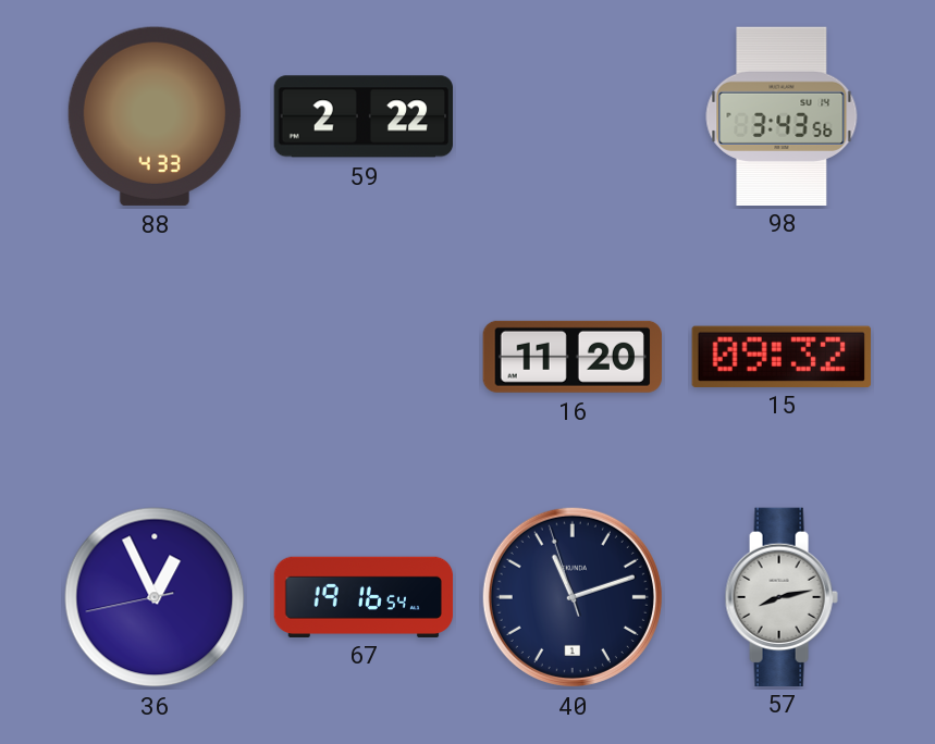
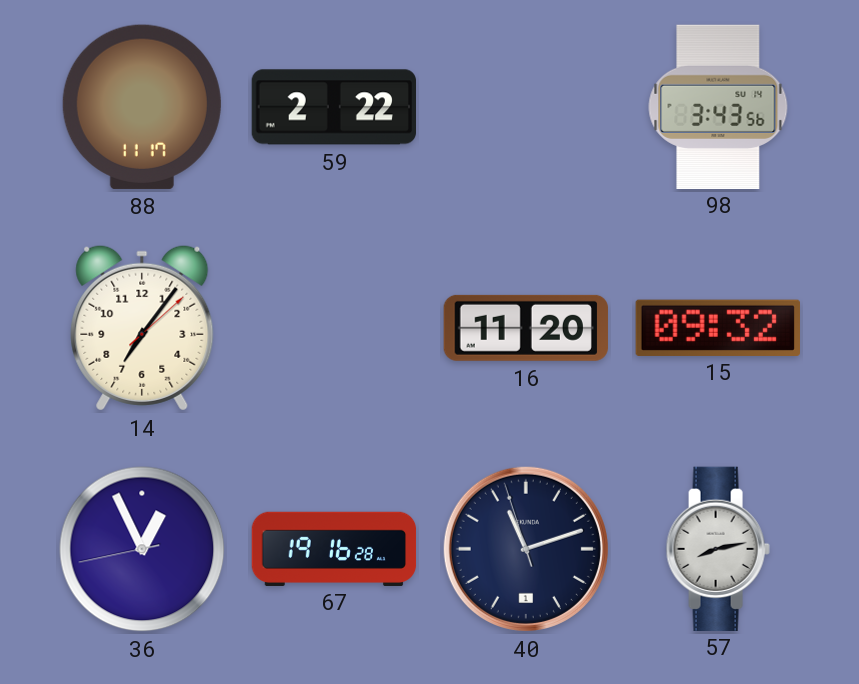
88: 4:33 -> 11:17
14: none -> 7:06
67: 19:16:54 -> 19:16:28
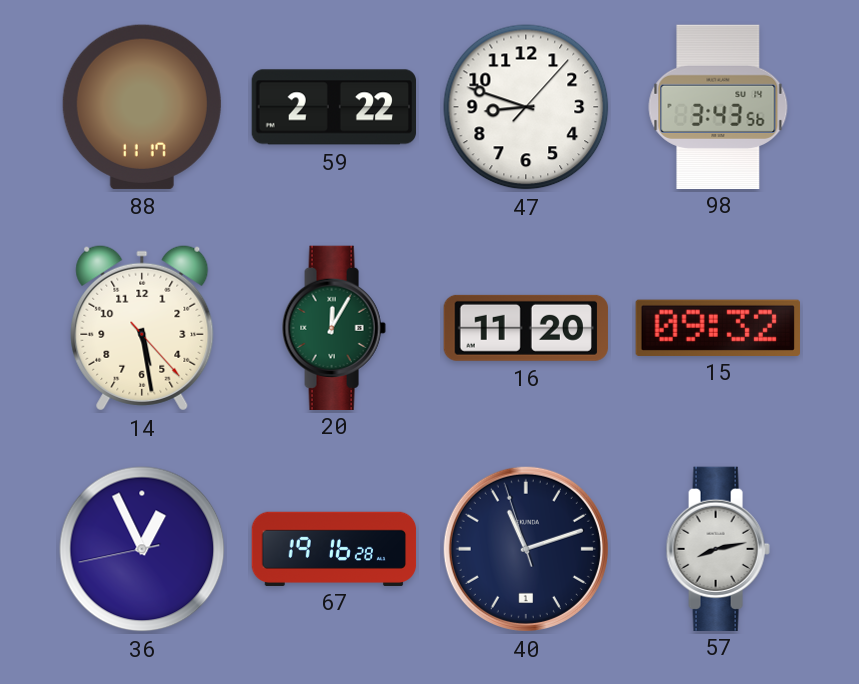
47: none -> 8:48
14: 7:06 -> 5:28
20: none -> 12:05
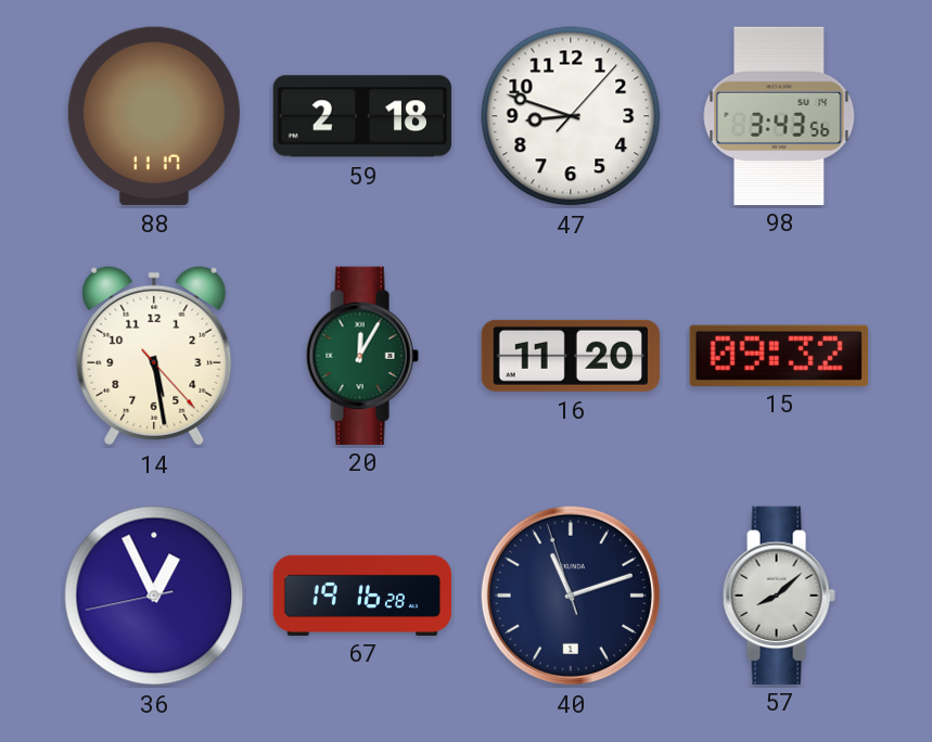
59: 2:22 -> 2:18
57: 8:13 -> 8:08
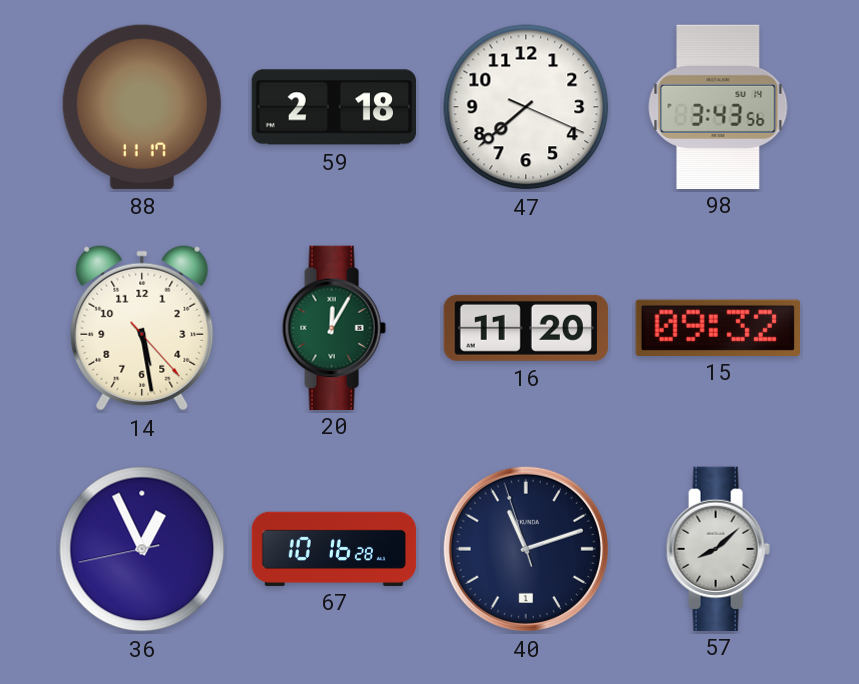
47: 8:48 -> 7:38
67: 19:16 -> 10:16
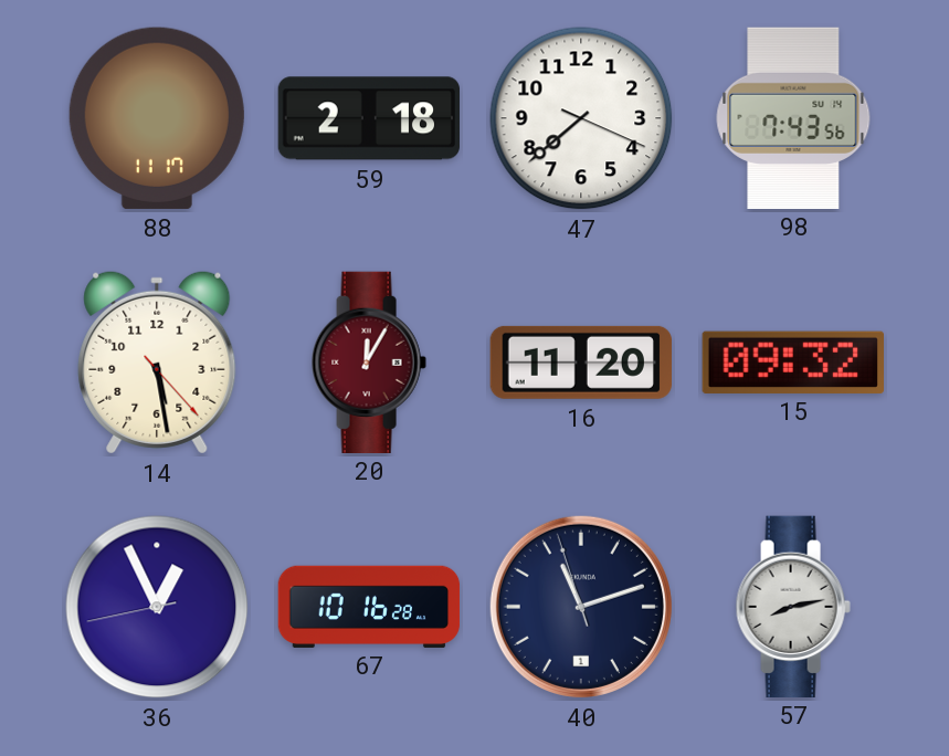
98: 3:43 -> 7:43
20 dial: green -> burgundy
57: 8:08 -> 8:13
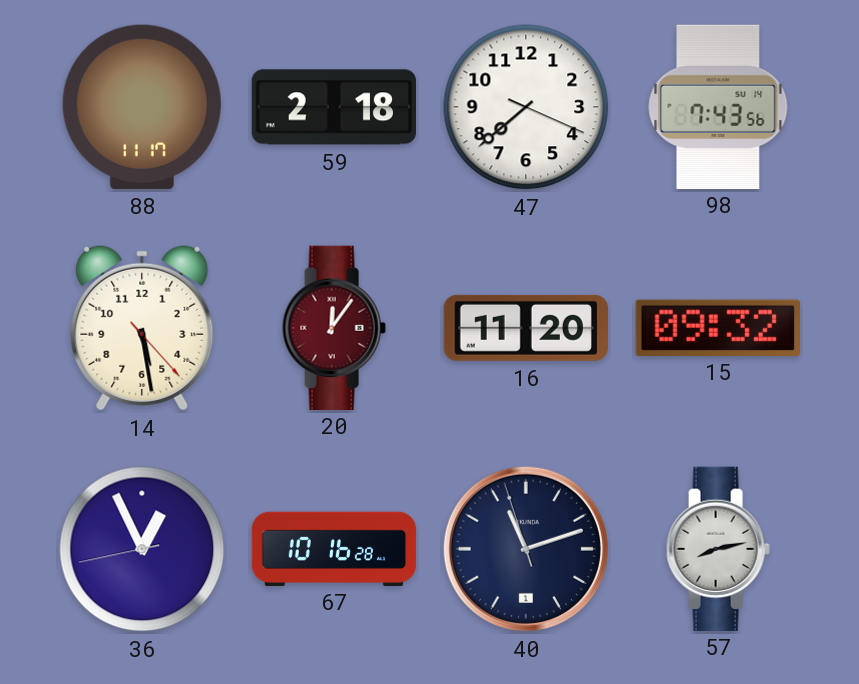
20: 12:05 -> 12:06
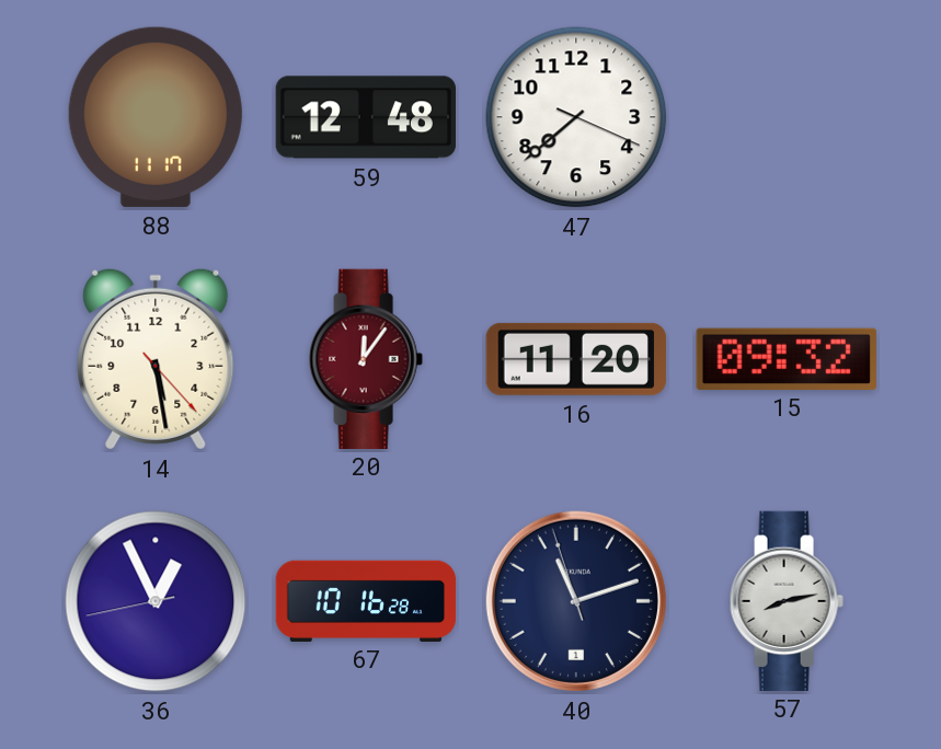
59: 2:18 -> 12:48
98: 7:43 -> none
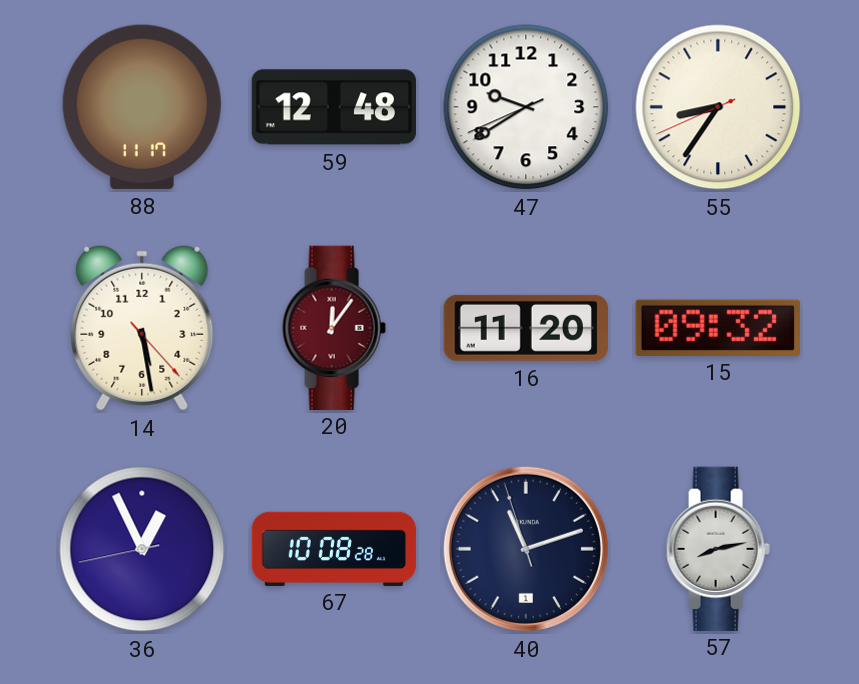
47: 7:38 -> 9:39
55: none -> 8:35
67: 10:16 -> 10:08
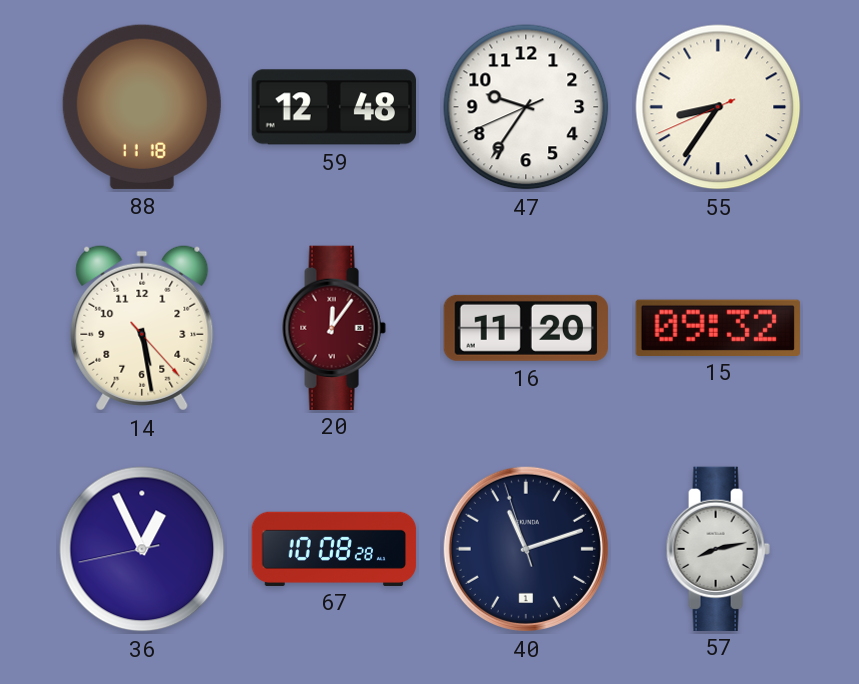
88: 11:17 -> 11:18
47: 9:39 -> 9:35
